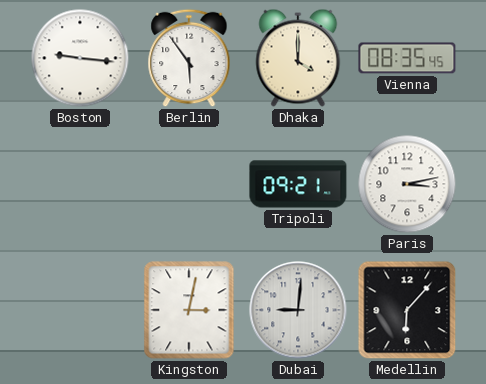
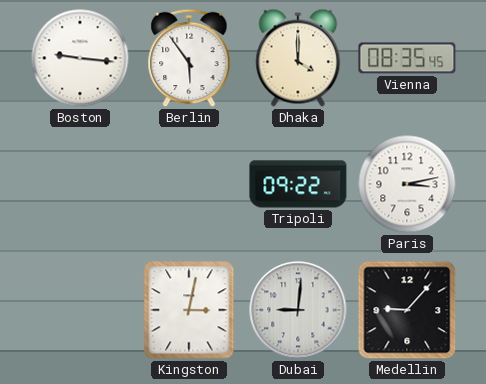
Tripoli: 09:21 -> 09:22
Medellin: 6:07 -> 9:07
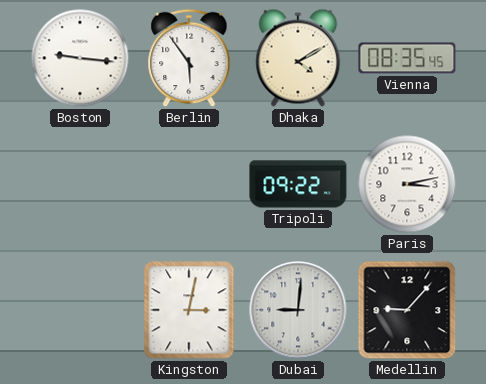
Dhaka: 4:00 -> 4:10
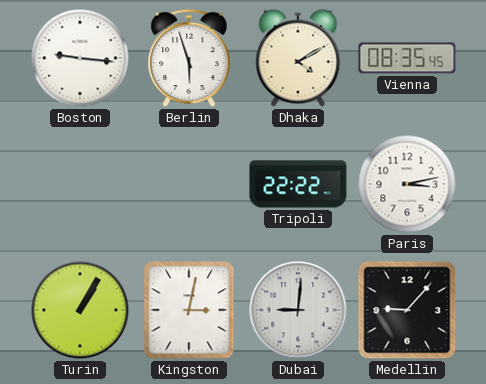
Berlin: 5:54 -> 5:57
Tripoli: 09:22 -> 22:22
Turin: none -> 1:05
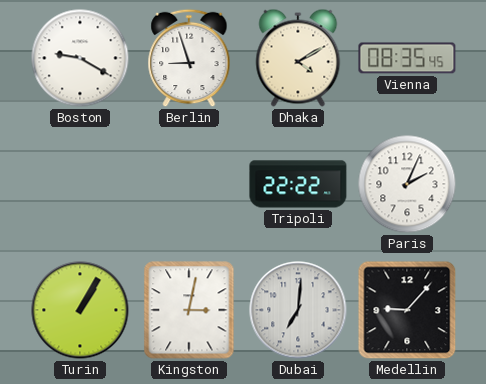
Boston: 9:16 -> 9:20
Berlin: 5:57 -> 8:57
Paris: 3:13 -> 2:04
Dubai: 9:01 -> 7:01
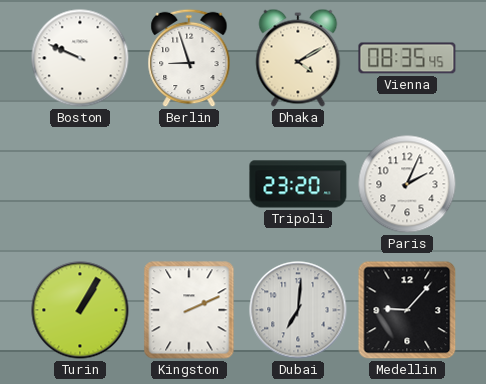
Boston: 9:20 -> 9:49
Tripoli: 22:22 -> 23:20
Kingston: 3:02 -> 2:11
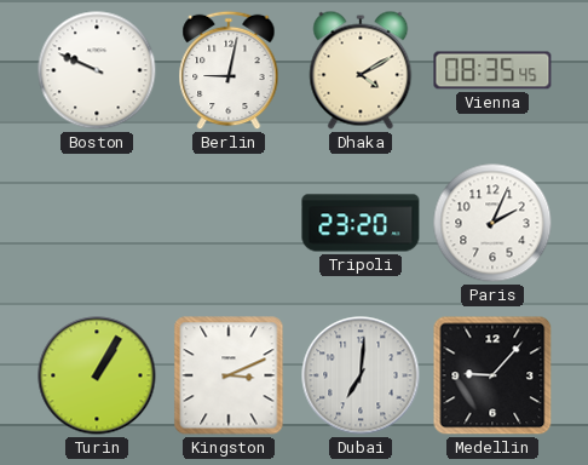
Berlin: 8:57 -> 9:02
Kingston: 2:11 -> 3:11
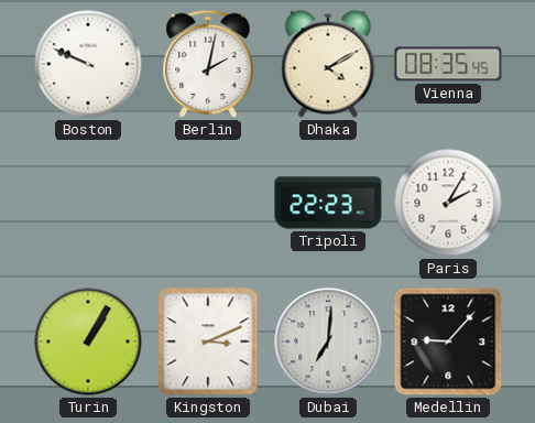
Berlin: 9:02 -> 2:02
Tripoli: 23:20 -> 22:23
Paris: 2:04 -> 2:05
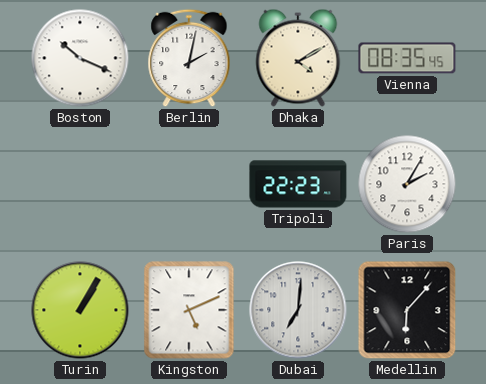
Boston: 9:49 -> 10:19
Kingston: 3:11 -> 5:11
Medellin: 9:07 -> 6:07
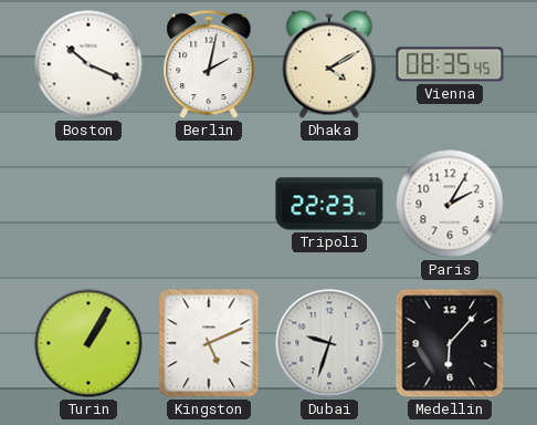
Dubai: 7:01 -> 9:33
